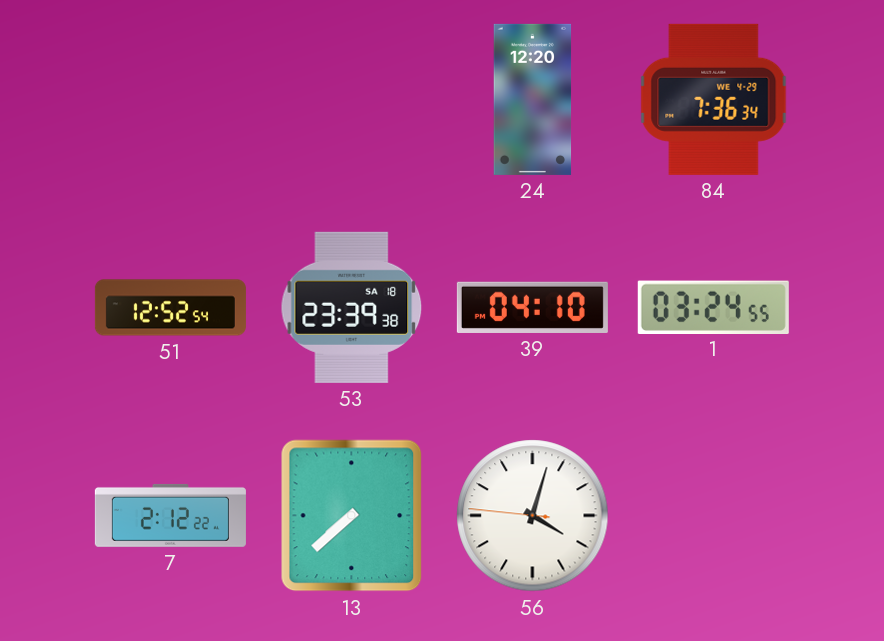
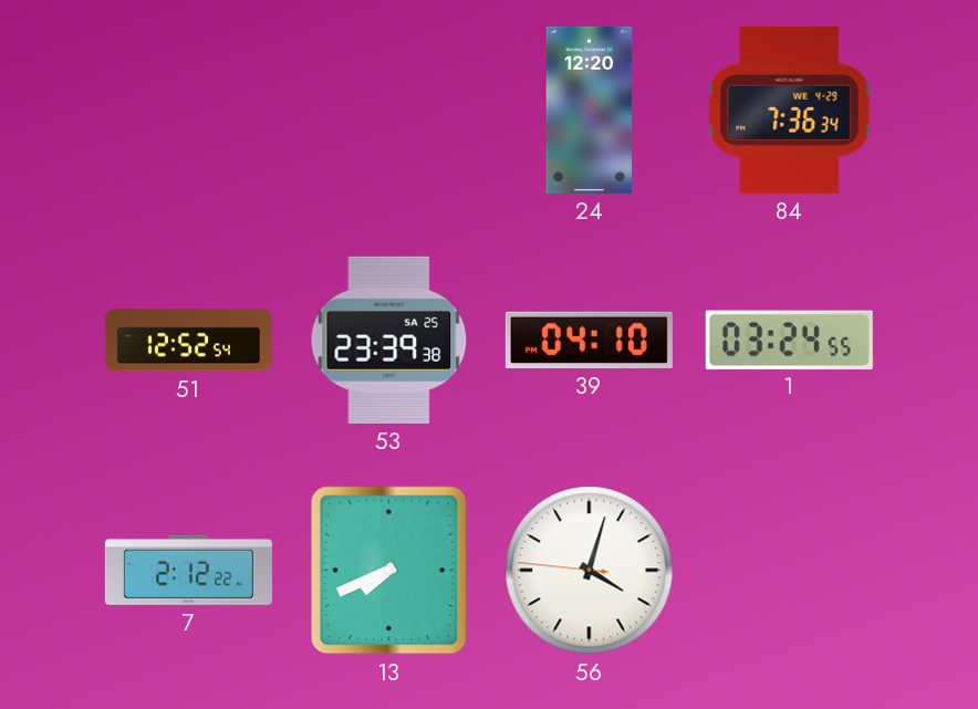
53 date: SA 18 -> SA 25
13: 7:38 -> 7:41
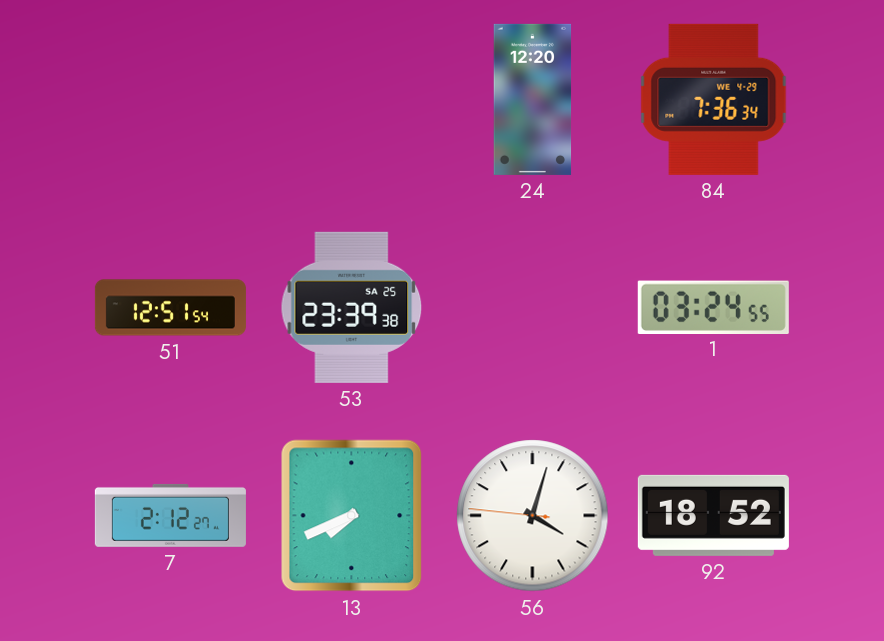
51: 12:52 -> 12:51
39: 04:10 -> none
7: 2:12:22 -> 2:12:27
92: none -> 18:52
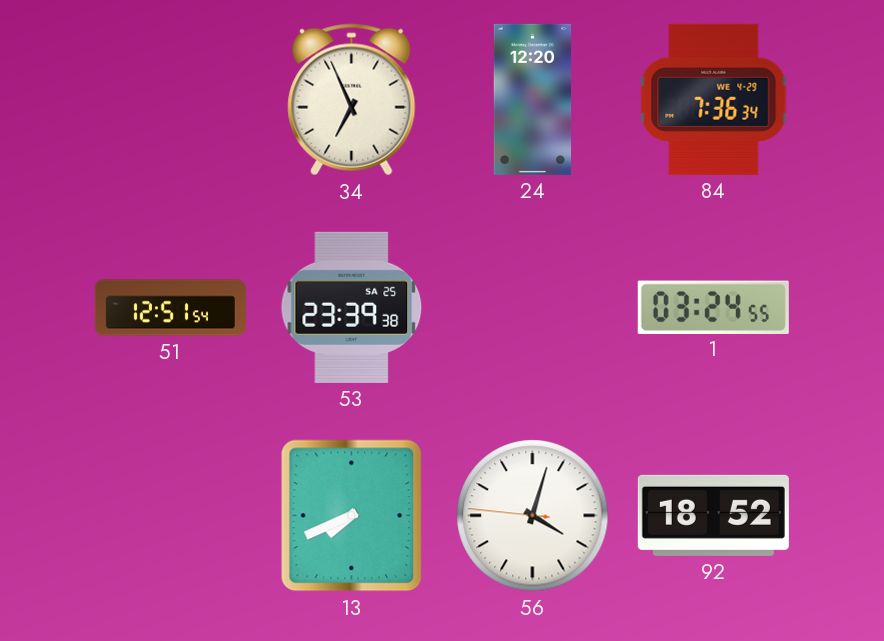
34: none -> 6:56
7: 2:12 -> none
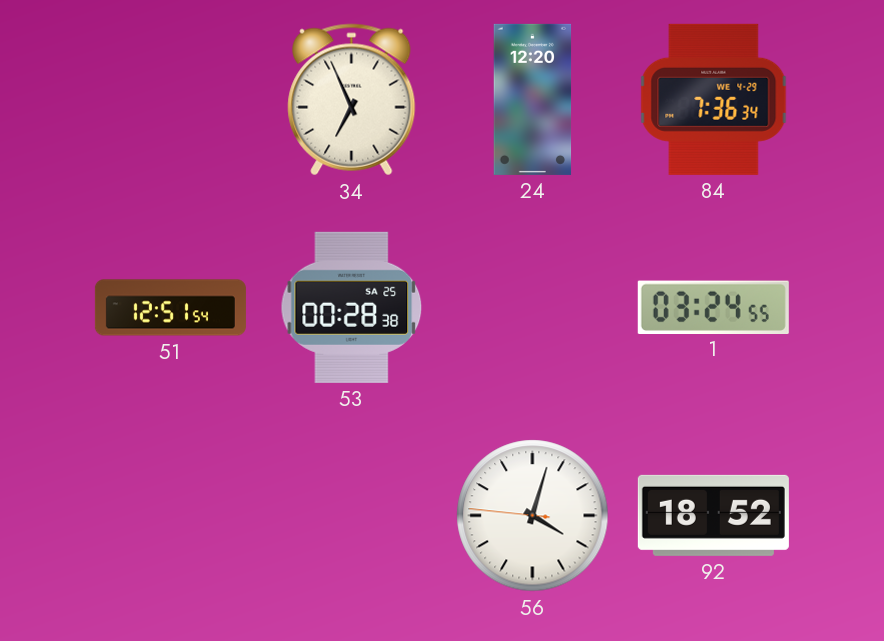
53: 23:39 -> 00:28
13: 7:41 -> none
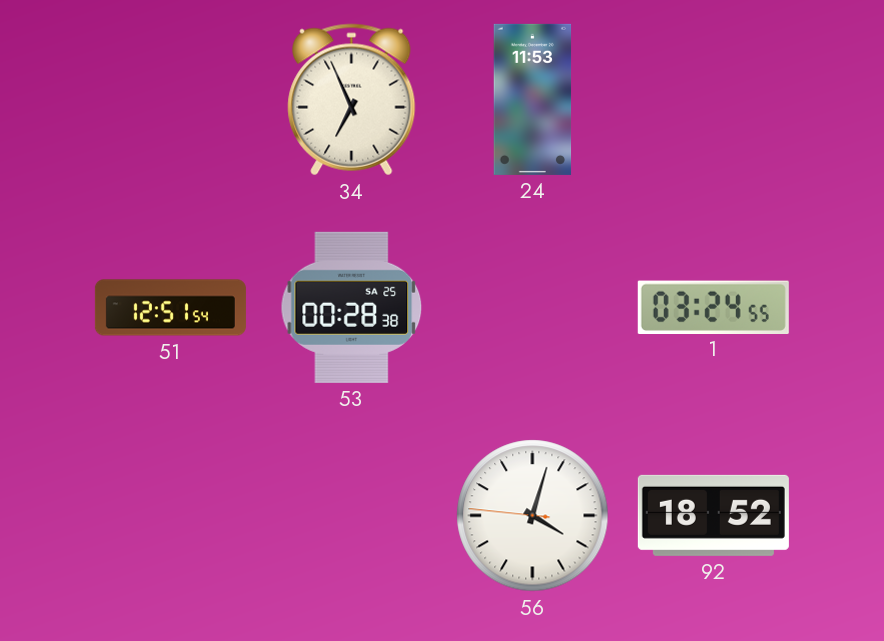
24: 12:20 -> 11:53
84: 7:36 -> none
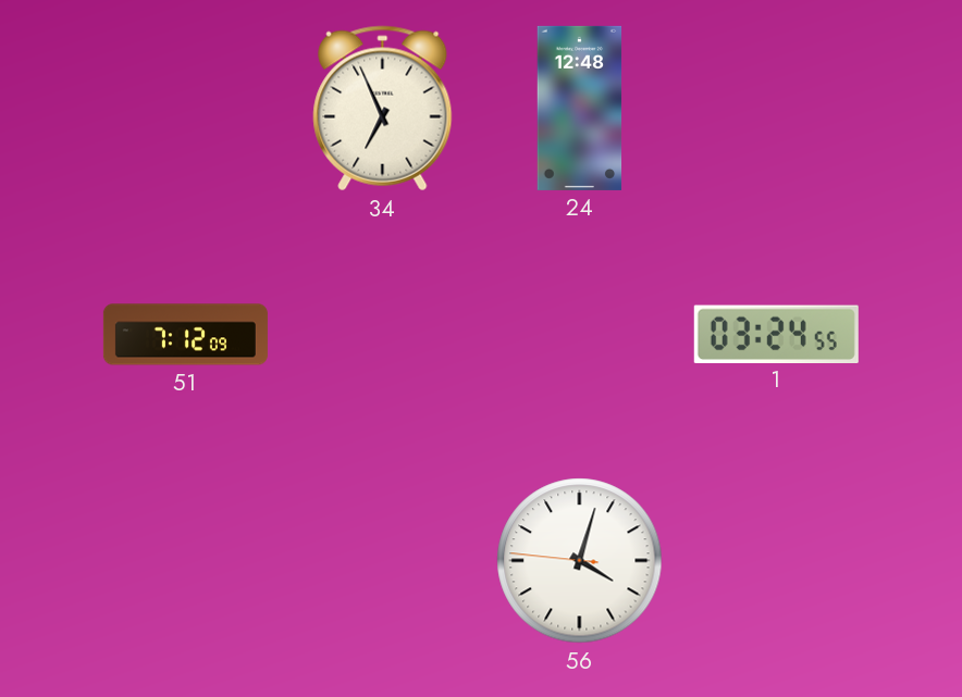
24: 11:53 -> 12:48
51: 12:51 -> 7:12
53: 00:28 -> none
92: 18:52 -> none
